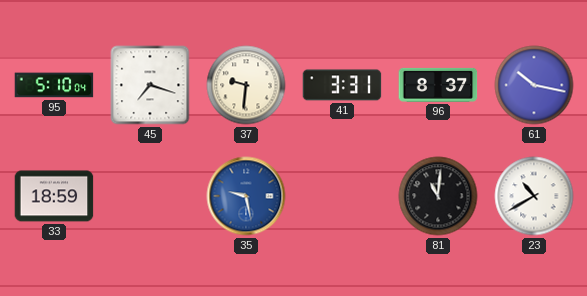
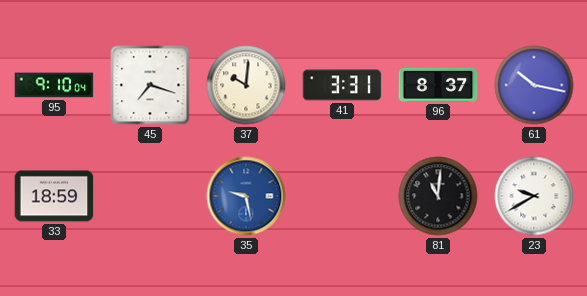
95: 5:10 -> 9:10
37: 9:31 -> 10:01
23: 10:40 -> 9:40
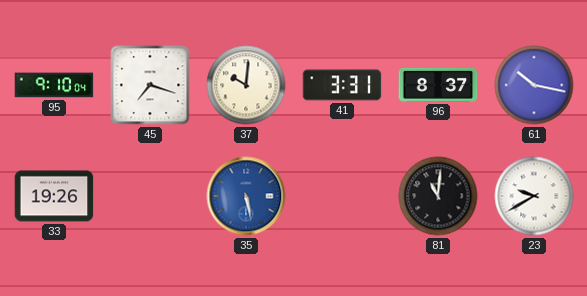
33: 18:59 -> 19:26
35: 9:28 -> 5:28
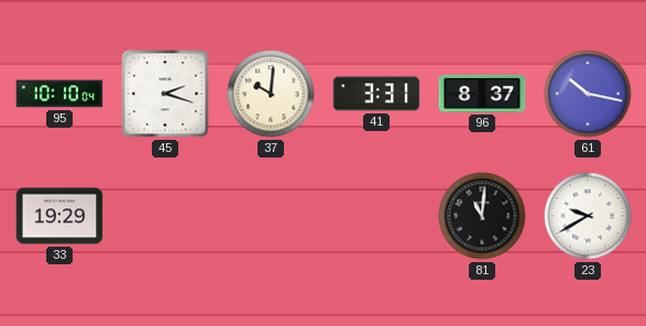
95: 9:10 -> 10:10
45: 7:18 -> 2:18
33: 19:26 -> 19:29
35: 5:28 -> none
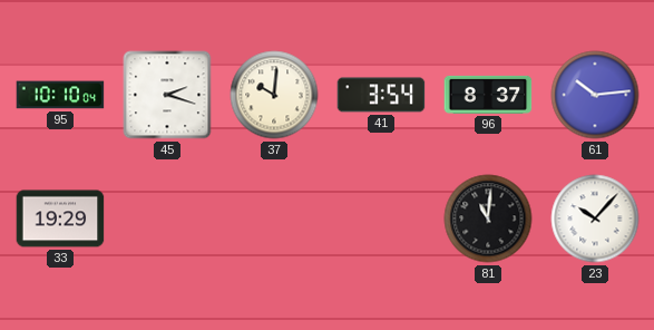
41: 3:31 -> 3:54
61: 10:17 -> 10:14
23: 9:40 -> 10:07
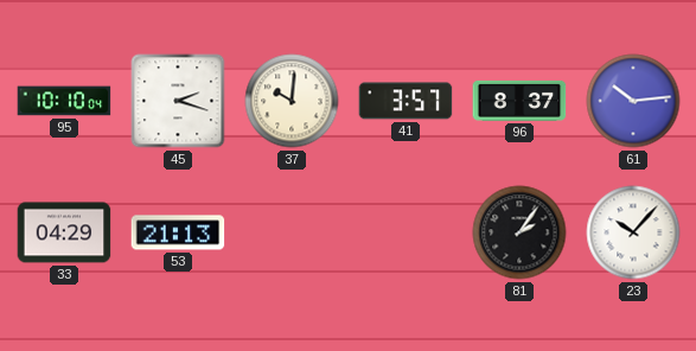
41: 3:54 -> 3:57
33: 19:29 -> 04:29
53: none -> 21:13
81: 11:01 -> 2:06
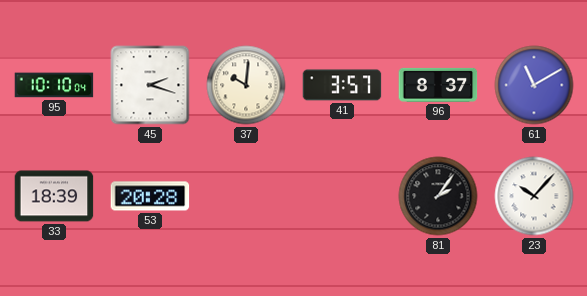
61: 10:14 -> 11:10
33: 04:29 -> 18:39
53: 21:13 -> 20:28
